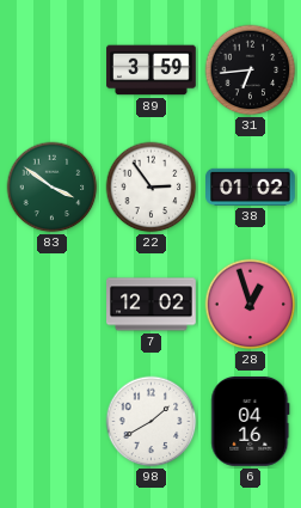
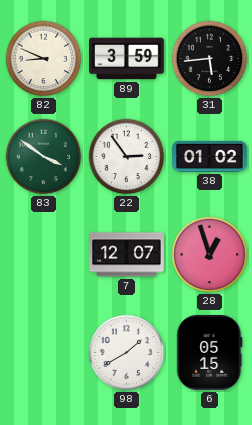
82: none -> 8:49
31: 6:44 -> 5:44
7: 12:02 -> 12:07
6: 04:16 -> 05:15
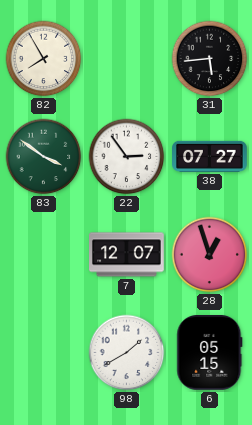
82: 8:49 -> 7:55
89: 3:59 -> none
38: 01:02 -> 07:27
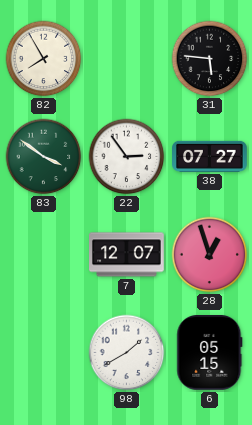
31: 5:44 -> 5:46
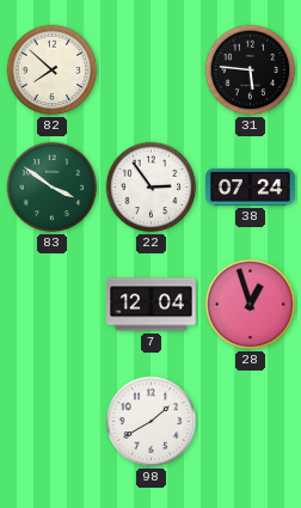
82: 7:55 -> 7:52
38: 07:27 -> 07:24
7: 12:07 -> 12:04
6: 05:15 -> none
